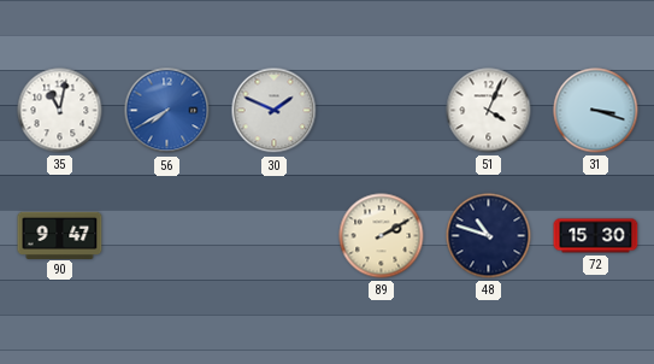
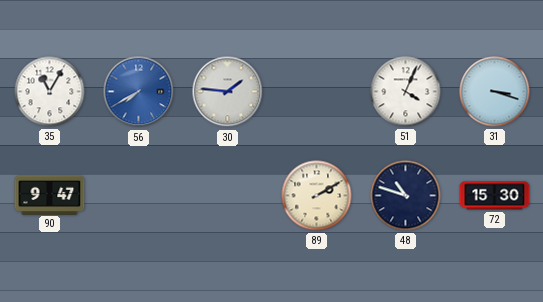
35: 11:02 -> 11:05
30: 1:49 -> 1:46
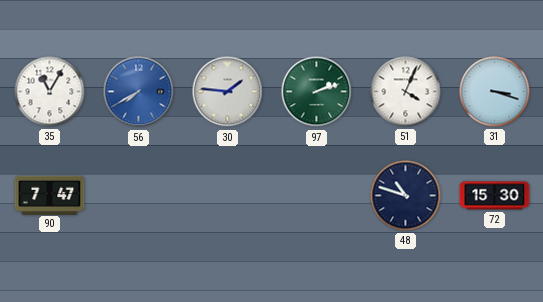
97: none -> 2:12
90: 9:47 -> 7:47
89: 2:10 -> none
